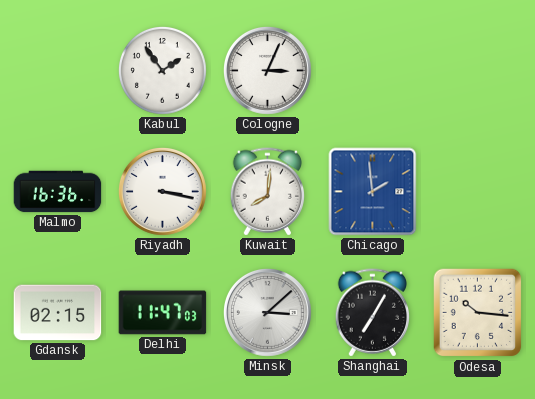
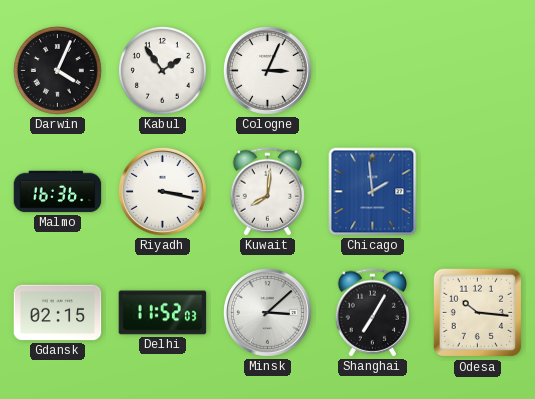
Darwin: none -> 4:04
Delhi: 11:47 -> 11:52
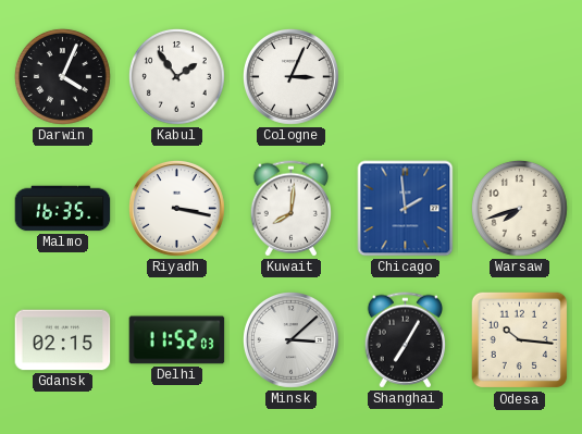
Malmo: 16:36 -> 16:35
Warsaw: none -> 7:42
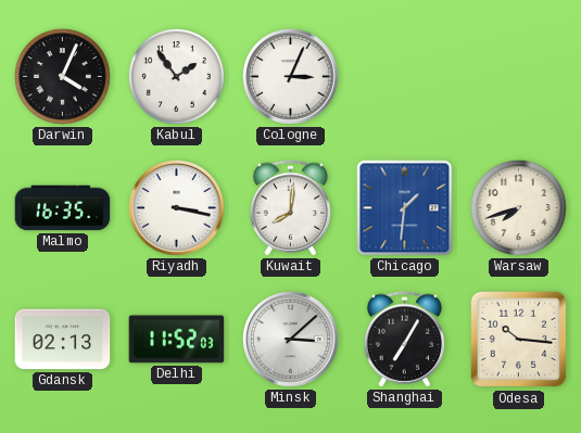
Chicago: 1:59 -> 1:31
Gdansk: 02:15 -> 02:13
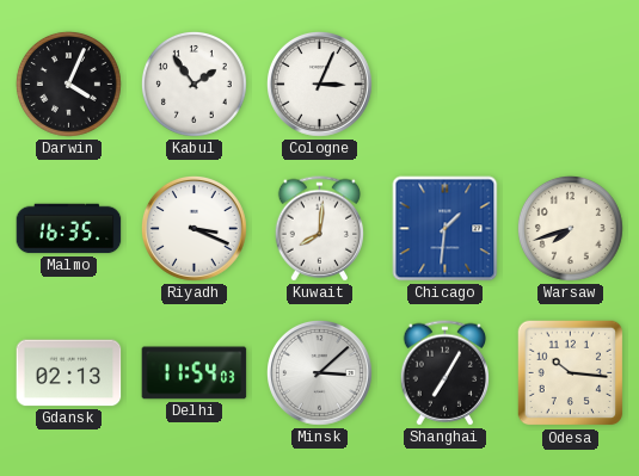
Riyadh: 3:17 -> 3:19
Delhi: 11:52 -> 11:54
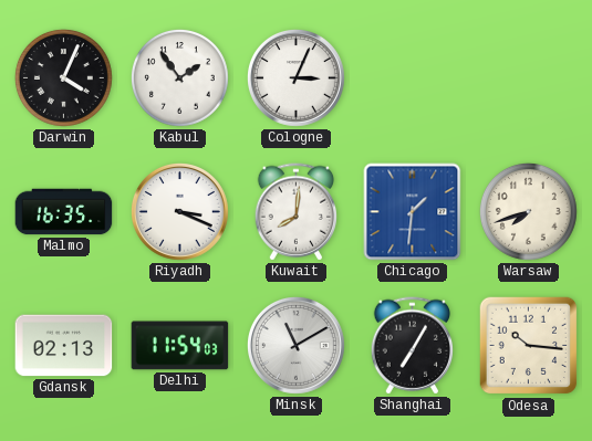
Minsk: 3:08 -> 11:10
